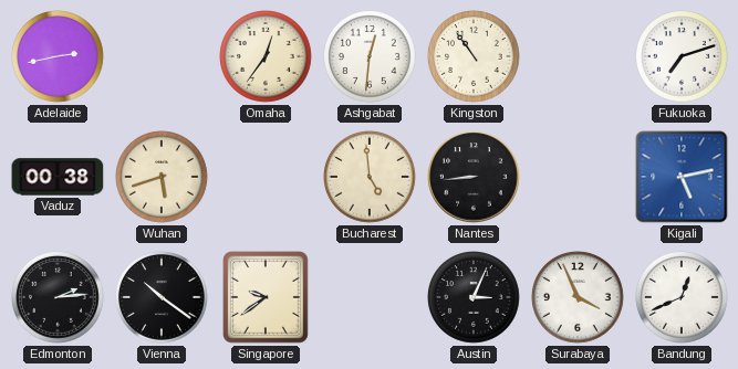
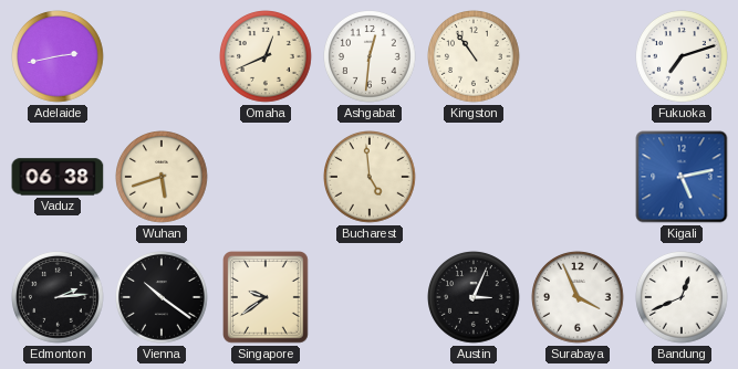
Omaha: 12:36 -> 12:41
Vaduz: 00:38 -> 06:38
Nantes: 8:44 -> none
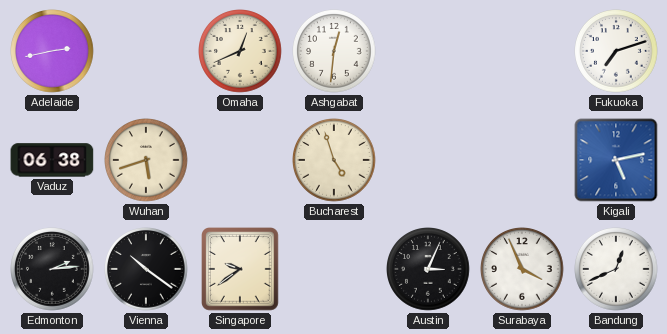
Kingston: 10:54 -> none
Bucharest: 4:59 -> 4:57
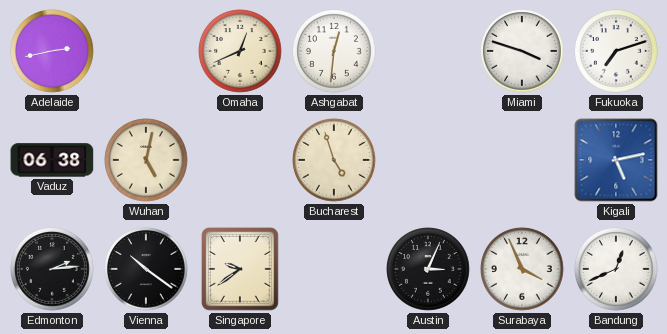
Miami: none -> 3:48
Wuhan: 5:42 -> 5:02
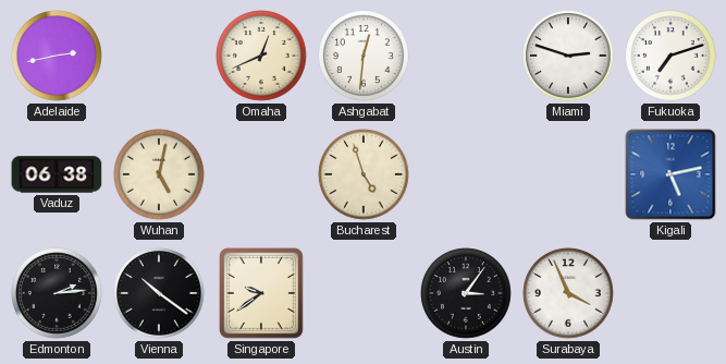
Miami: 3:48 -> 2:48
Austin: 3:04 -> 3:06
Bandung: 12:41 -> none
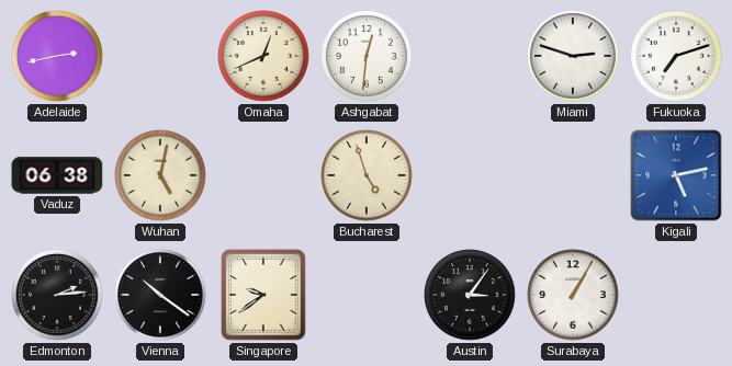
Surabaya: 3:56 -> 1:05
